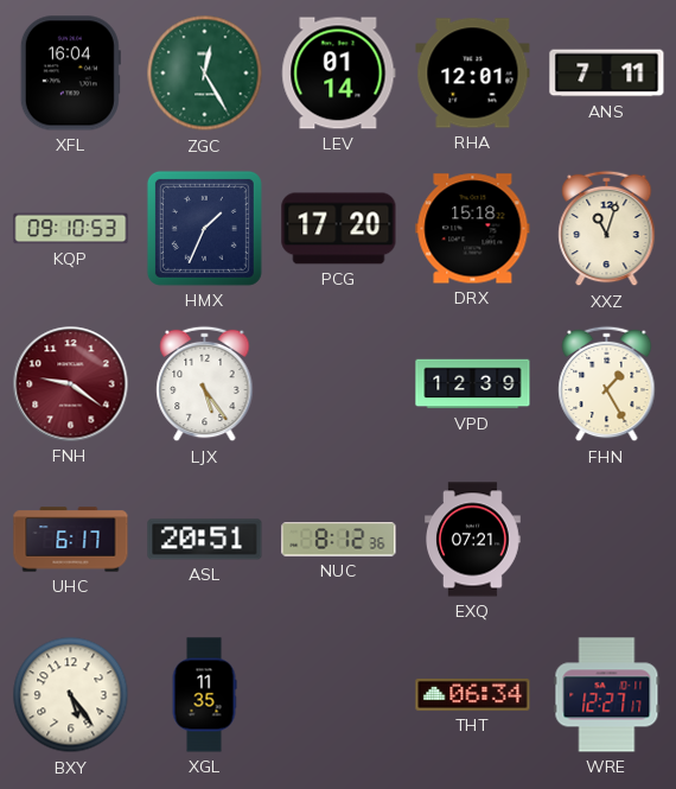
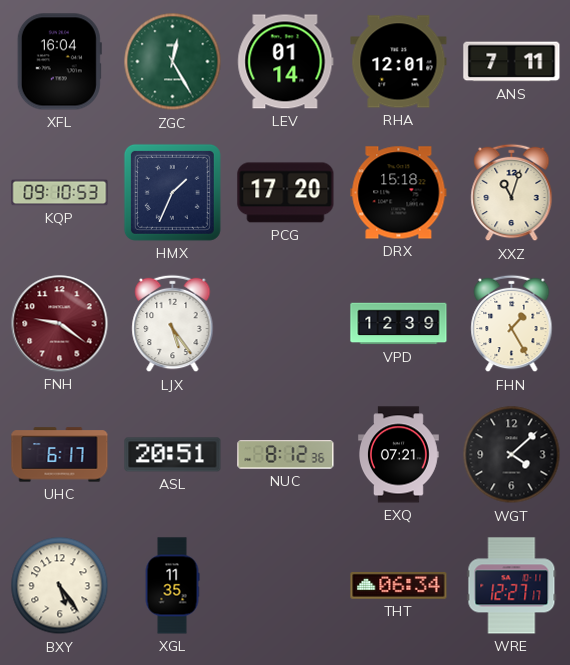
WGT: none -> 4:08
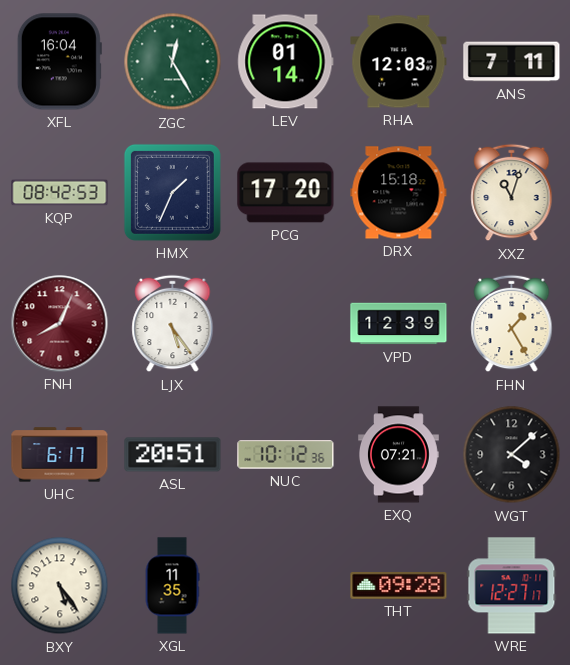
RHA: 12:01 -> 12:03
KQP: 09:10 -> 08:42
FNH: 9:21 -> 8:04
NUC: 8:12 -> 10:12
THT: 06:34 -> 09:28
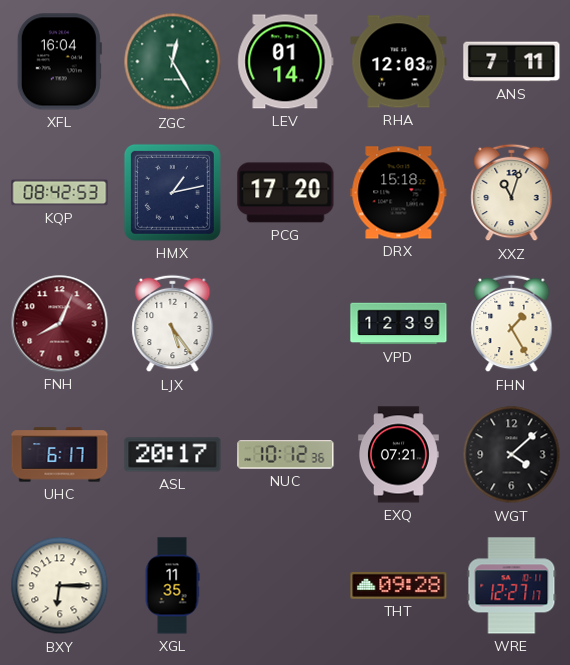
HMX: 1:34 -> 1:13
ASL: 20:51 -> 20:17
BXY: 5:24 -> 6:15
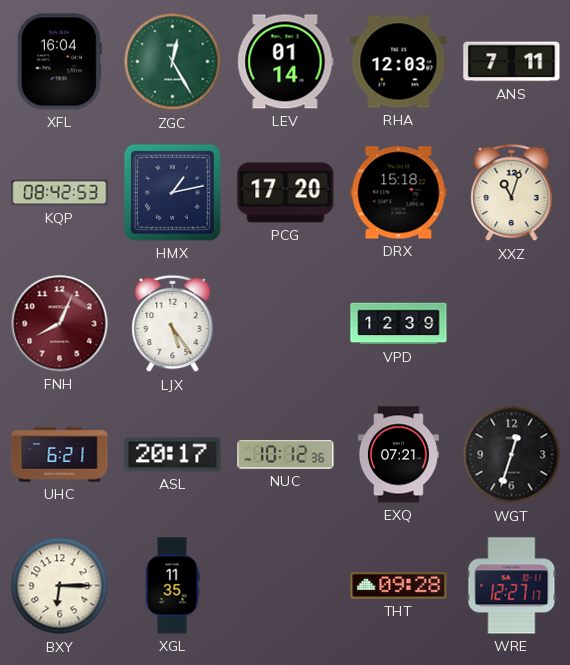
FHN: 1:25 -> none
UHC: 6:17 -> 6:21
WGT: 4:08 -> 12:33
